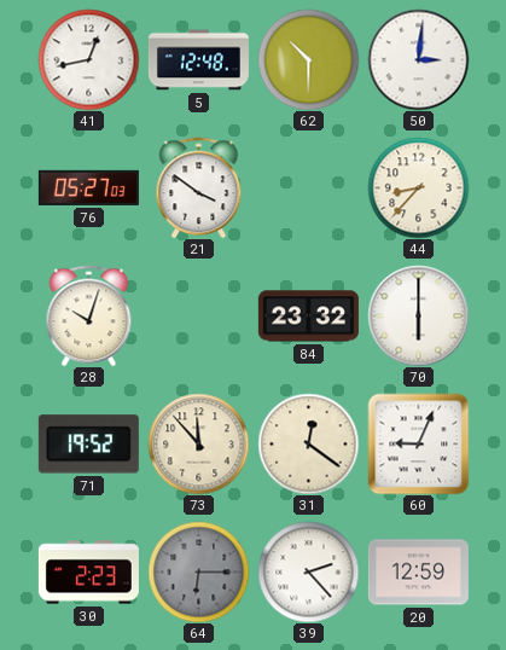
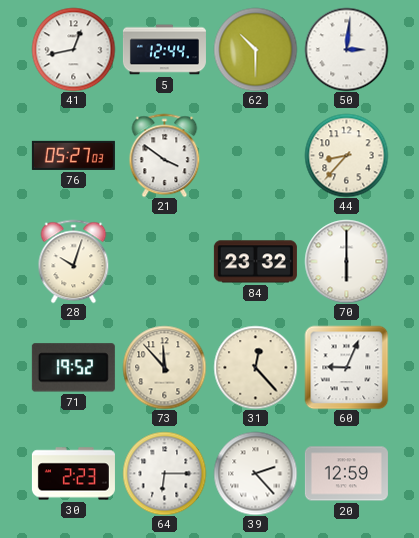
5: 12:48 -> 12:44
31: 12:21 -> 12:23
64 dial: grey -> white
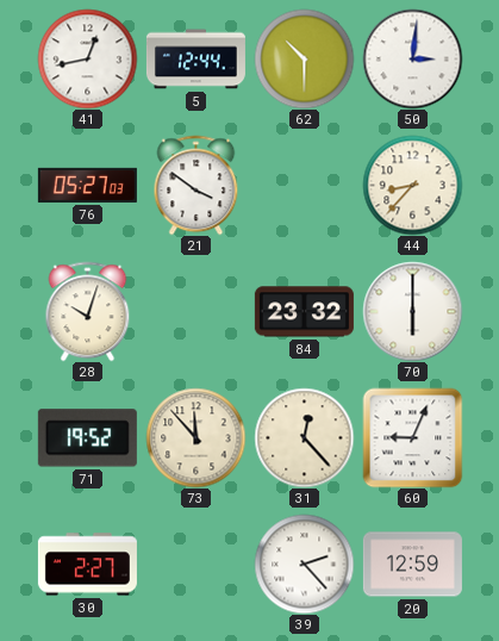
30: 2:23 -> 2:27
64: 6:15 -> none
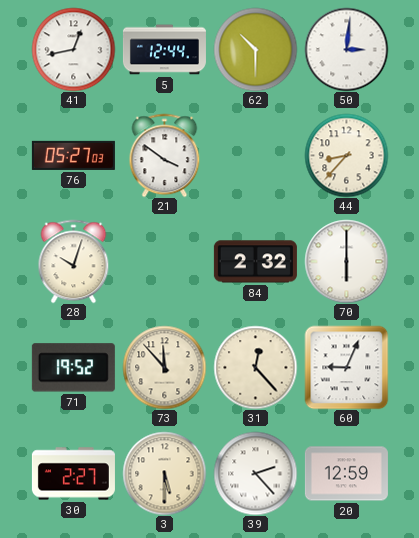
84: 23:32 -> 2:32
3: none -> 5:30
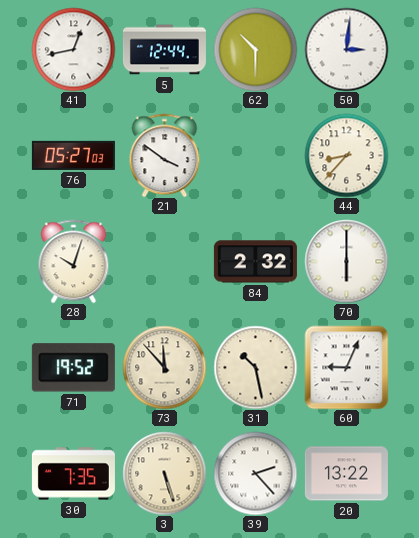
31: 12:23 -> 10:28
30: 2:27 -> 7:35
3: 5:30 -> 5:27
20: 12:59 -> 13:22
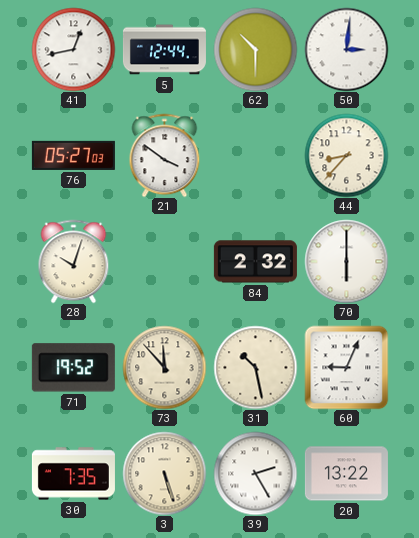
39: 2:23 -> 2:25
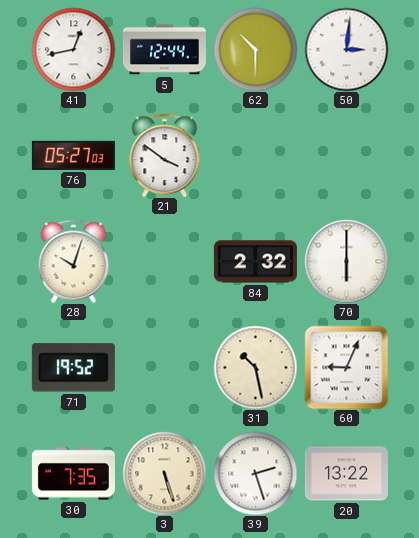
44: 8:37 -> none
73: 11:53 -> none
39: 2:25 -> 2:27
